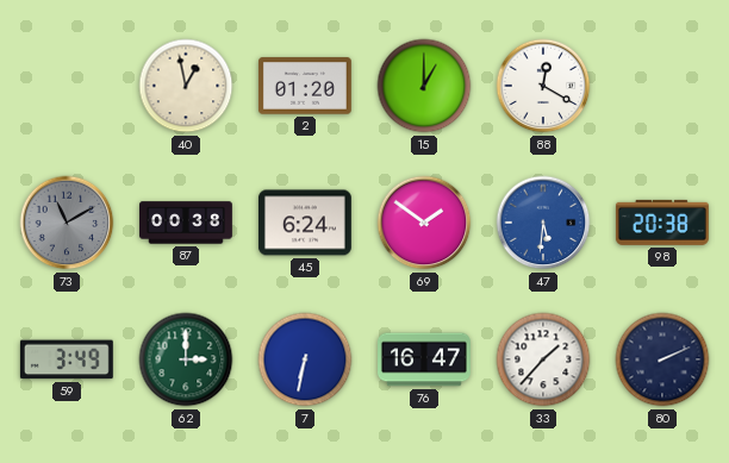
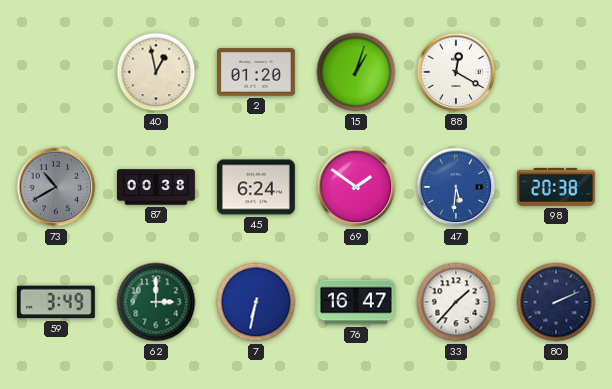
15: 1:00 -> 1:03
73: 11:10 -> 10:40
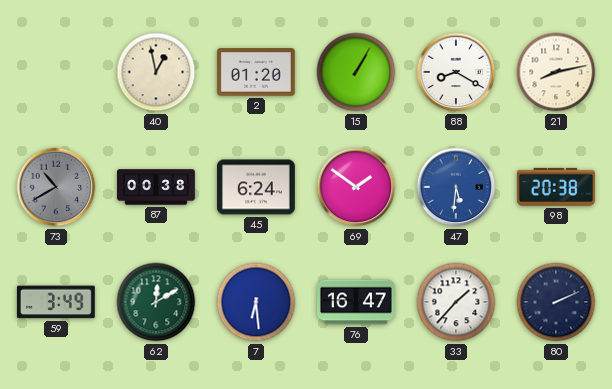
15: 1:03 -> 1:05
88: 12:20 -> 8:20
21: none -> 8:13
62: 3:00 -> 12:10
7: 6:32 -> 6:29
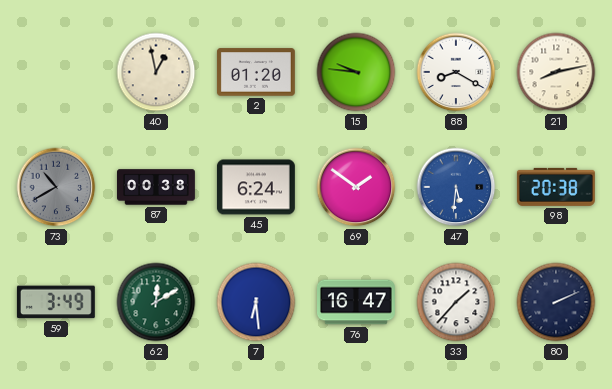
15: 1:05 -> 9:46
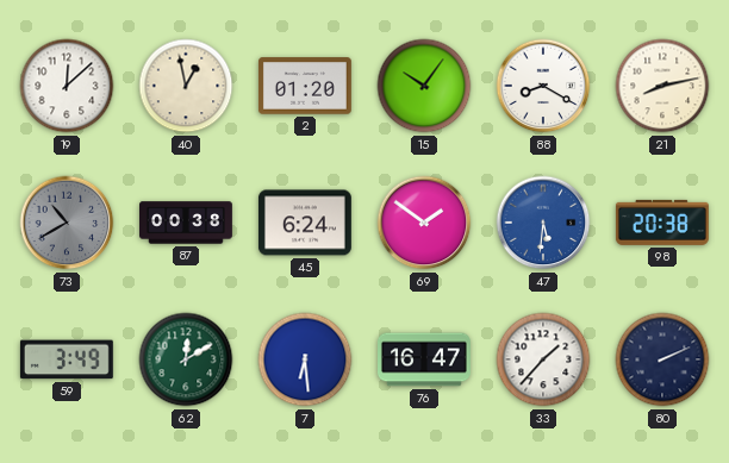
19: none -> 12:08
15: 9:46 -> 10:06
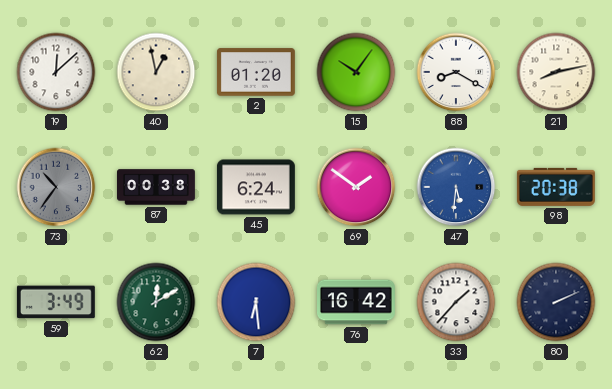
73: 10:40 -> 10:36
76: 16:47 -> 16:42
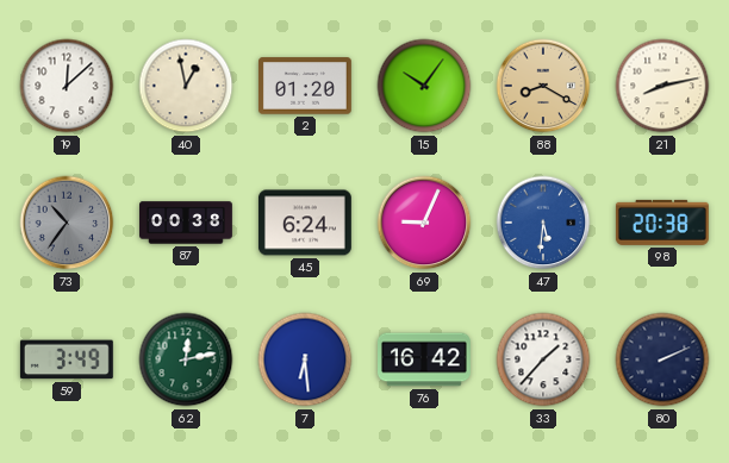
88 dial: white -> champagne
69: 1:51 -> 9:04
62: 12:10 -> 12:13
